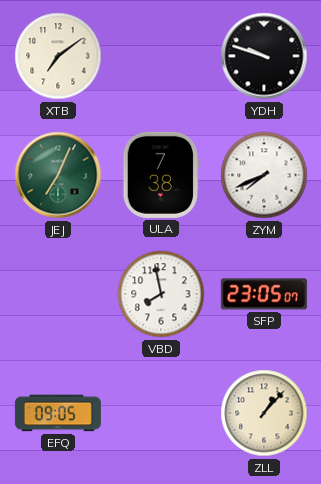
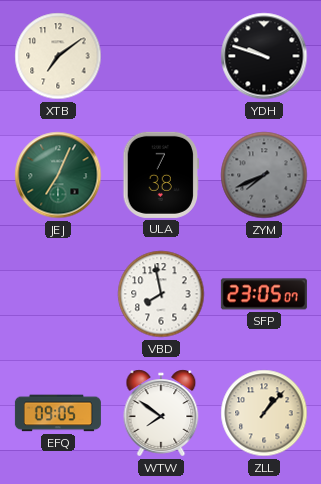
ZYM dial: white -> grey
WTW: none -> 7:51
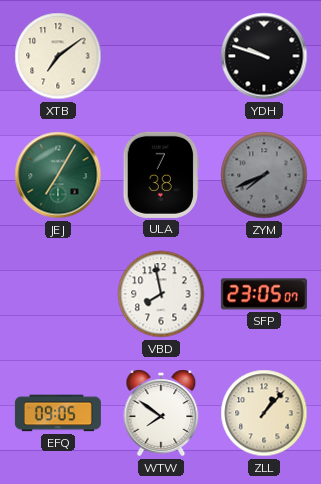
JEJ: 7:04 -> 7:05
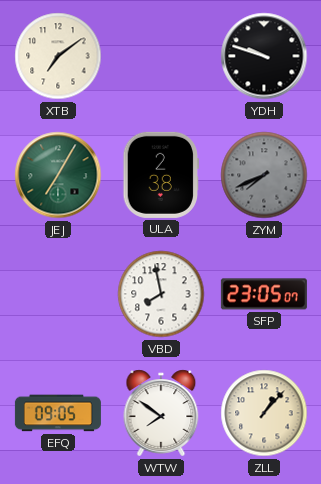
ULA: 7:38 -> 2:38
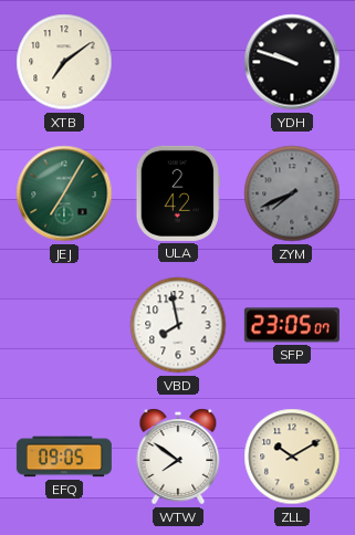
ULA: 2:38 -> 2:42
ZLL: 1:07 -> 10:10
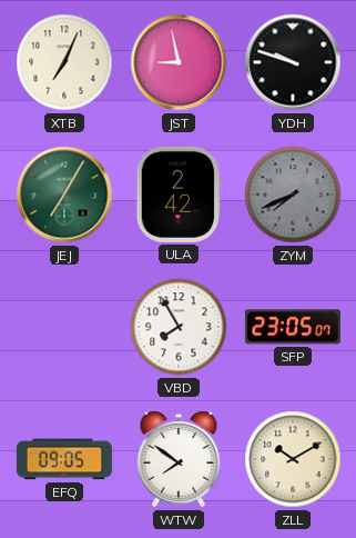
XTB: 7:09 -> 7:04
JST: none -> 8:58
VBD: 7:58 -> 7:55
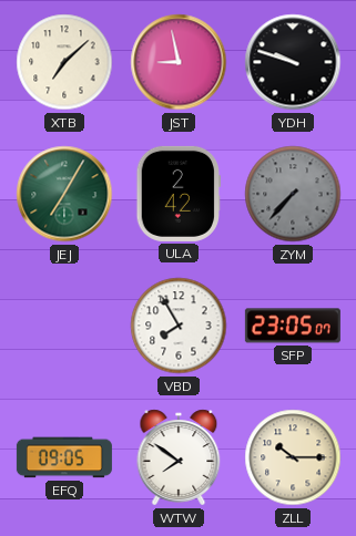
XTB: 7:04 -> 7:08
ZYM: 7:41 -> 7:37
ZLL: 10:10 -> 10:15
